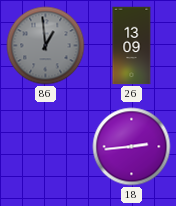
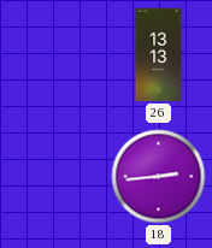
86: 12:59 -> none
26: 13:09 -> 13:13
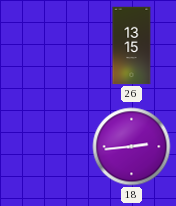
26: 13:13 -> 13:15
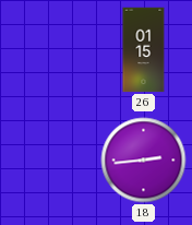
26: 13:15 -> 01:15
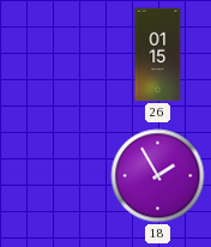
18: 2:44 -> 1:55
